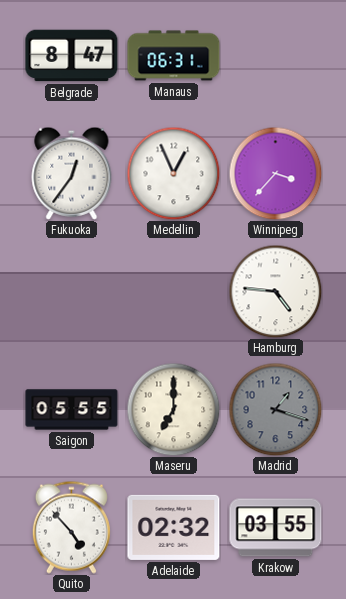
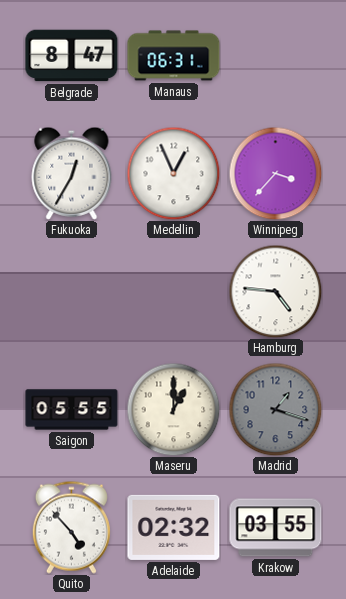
Fukuoka: 12:36 -> 12:35
Maseru: 7:00 -> 1:00
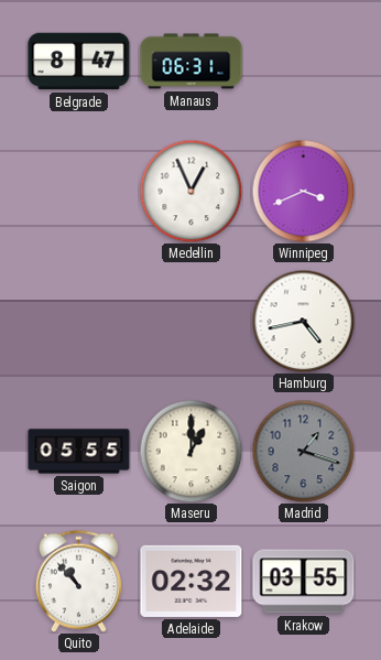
Fukuoka: 12:35 -> none
Winnipeg: 3:37 -> 3:41
Hamburg: 4:46 -> 4:43
Quito: 4:53 -> 10:53
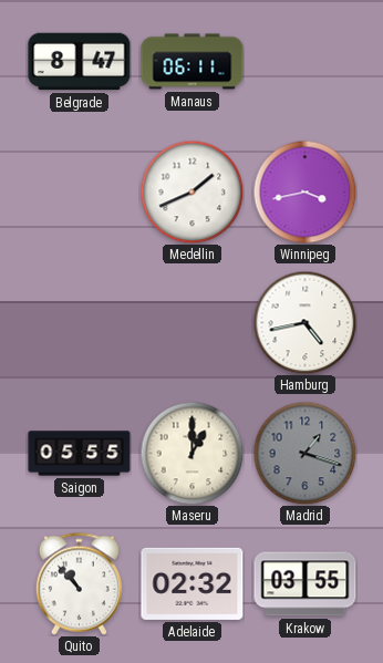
Manaus: 06:31 -> 06:11
Medellin: 12:56 -> 1:41
Winnipeg: 3:41 -> 3:43
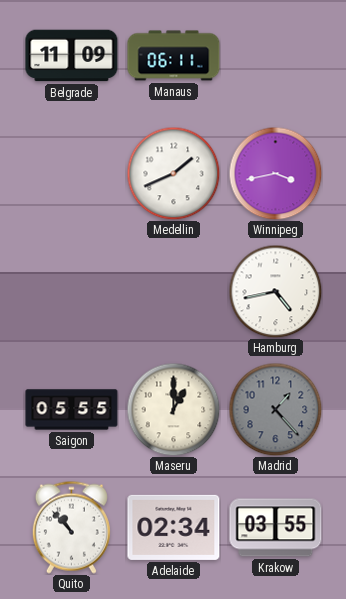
Belgrade: 8:47 -> 11:09
Madrid: 1:18 -> 1:23
Adelaide: 02:32 -> 02:34
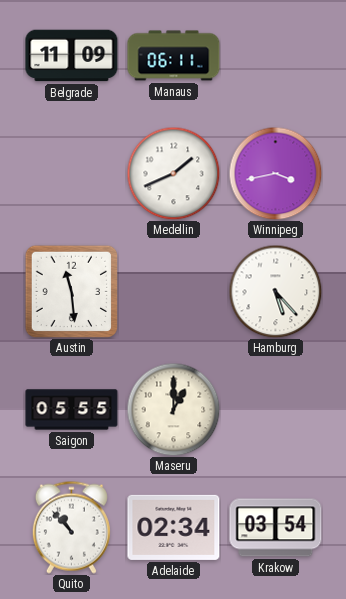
Austin: none -> 11:29
Hamburg: 4:43 -> 5:23
Madrid: 1:23 -> none
Krakow: 03:55 -> 03:54
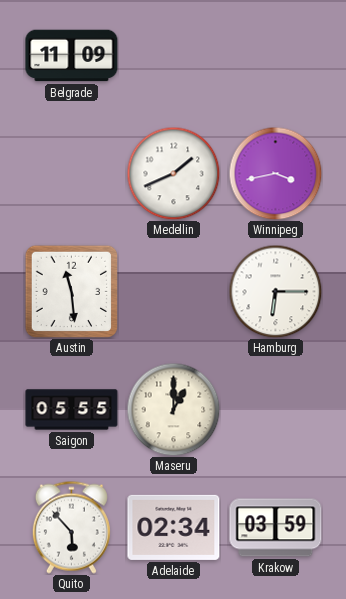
Manaus: 06:11 -> none
Hamburg: 5:23 -> 6:15
Quito: 10:53 -> 5:53
Krakow: 03:54 -> 03:59
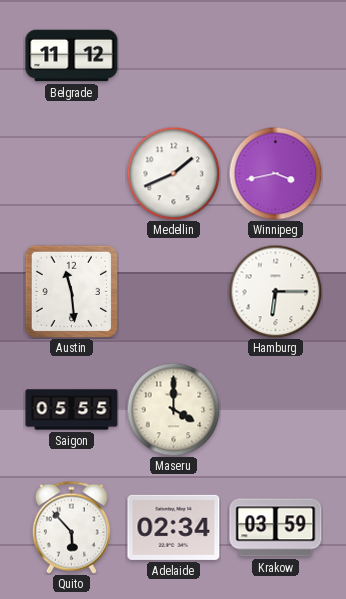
Belgrade: 11:09 -> 11:12
Maseru: 1:00 -> 4:00
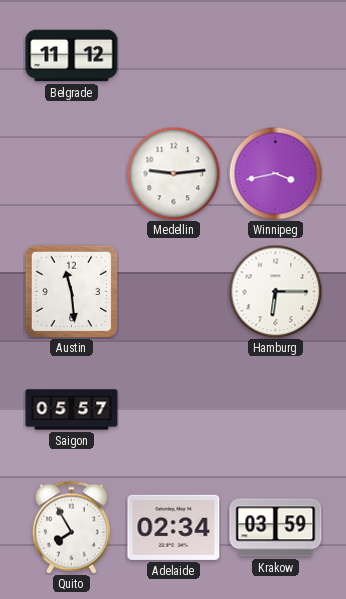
Medellin: 1:41 -> 9:14
Saigon: 05:55 -> 05:57
Maseru: 4:00 -> none
Quito: 5:53 -> 7:55
